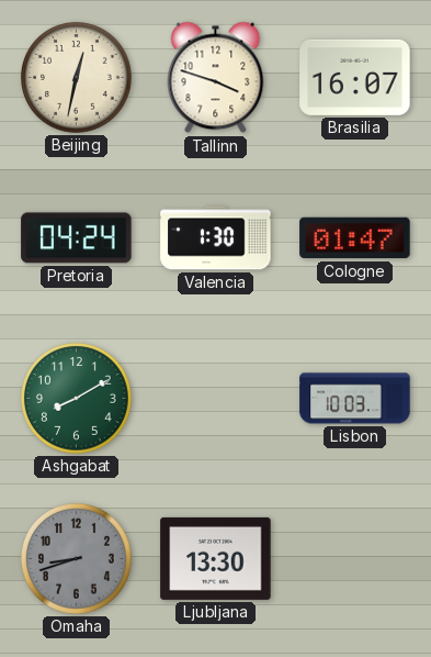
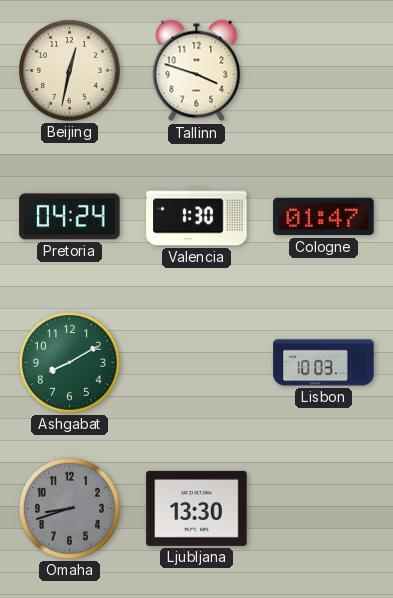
Brasilia: 16:07 -> none
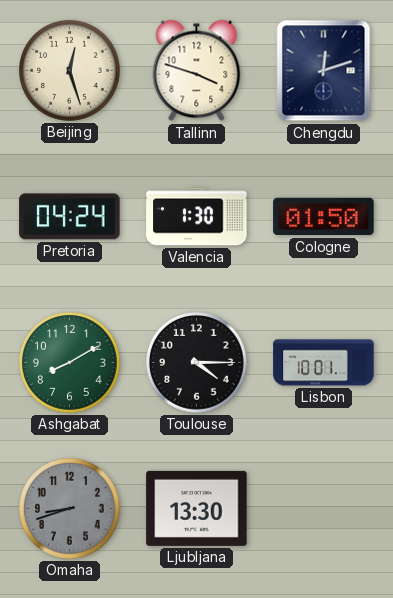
Beijing: 12:32 -> 12:27
Chengdu: none -> 12:12
Cologne: 01:47 -> 01:50
Toulouse: none -> 4:15
Lisbon: 10:03 -> 10:01
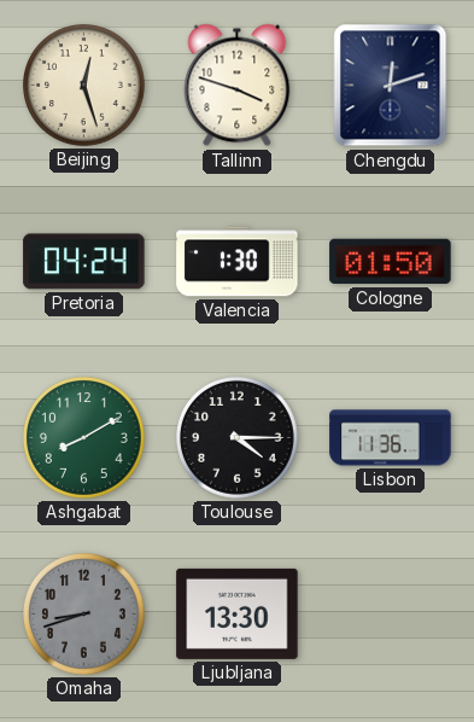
Lisbon: 10:01 -> 11:36
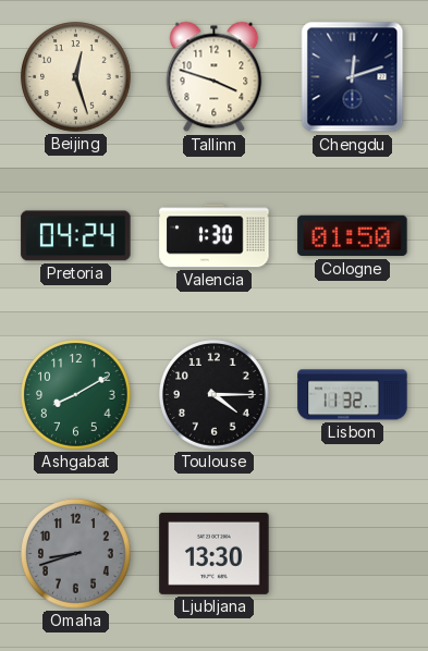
Lisbon: 11:36 -> 11:32
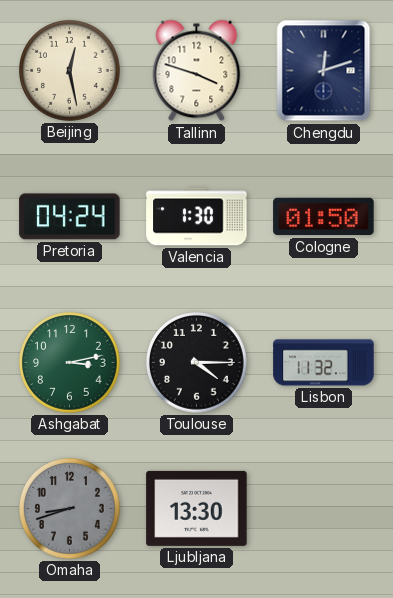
Beijing: 12:27 -> 12:28
Ashgabat: 8:10 -> 3:13
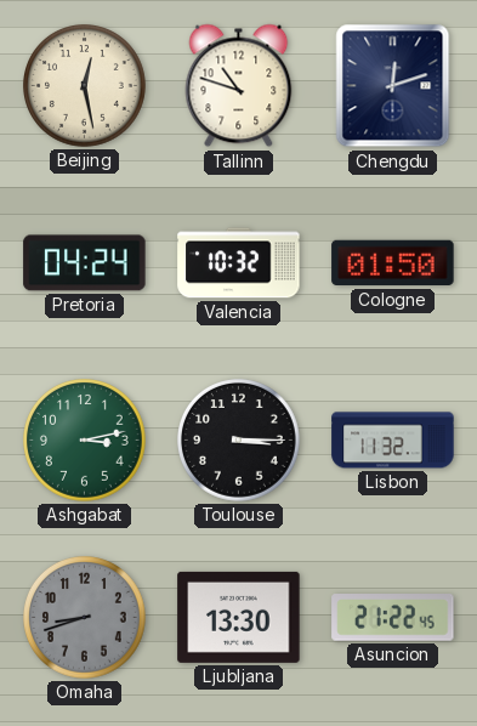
Tallinn: 3:48 -> 10:48
Valencia: 1:30 -> 10:32
Toulouse: 4:15 -> 3:15
Asuncion: none -> 21:22
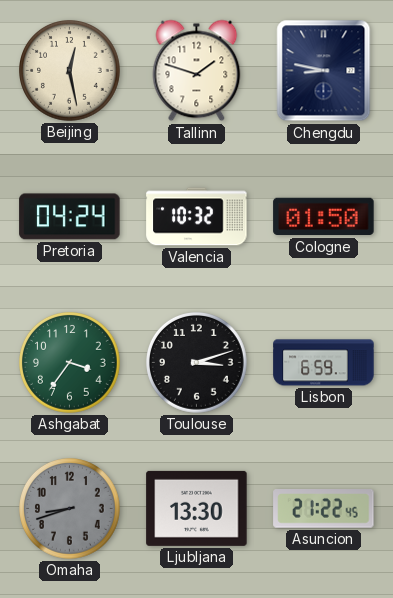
Tallinn: 10:48 -> 1:48
Chengdu: 12:12 -> 8:47
Ashgabat: 3:13 -> 3:36
Toulouse: 3:15 -> 3:12
Lisbon: 11:32 -> 6:59
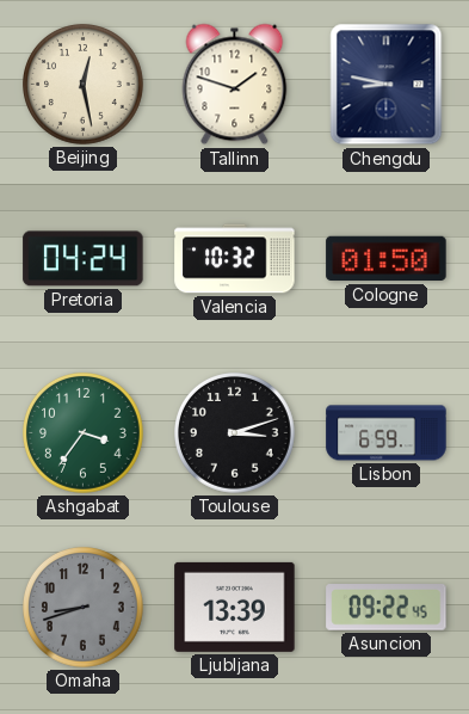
Ljubljana: 13:30 -> 13:39
Asuncion: 21:22 -> 09:22
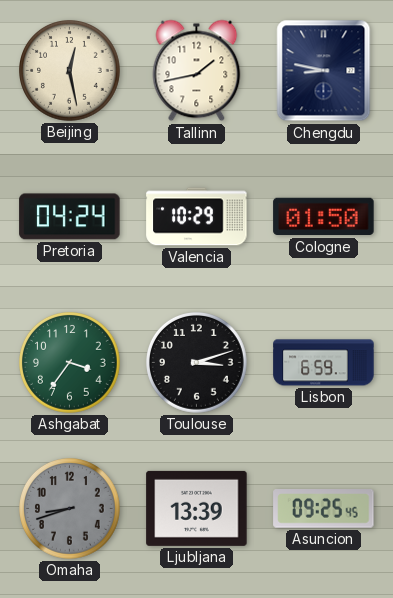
Tallinn: 1:48 -> 1:43
Valencia: 10:32 -> 10:29
Asuncion: 09:22 -> 09:25
